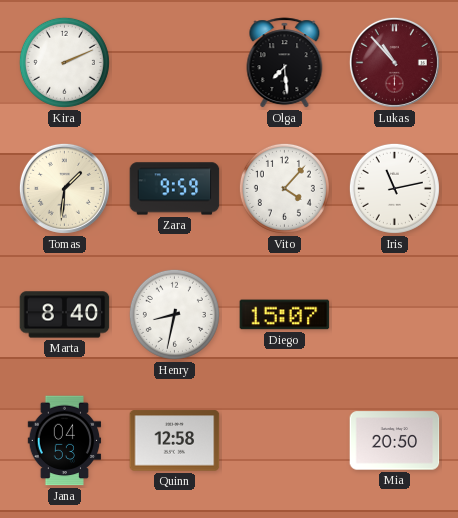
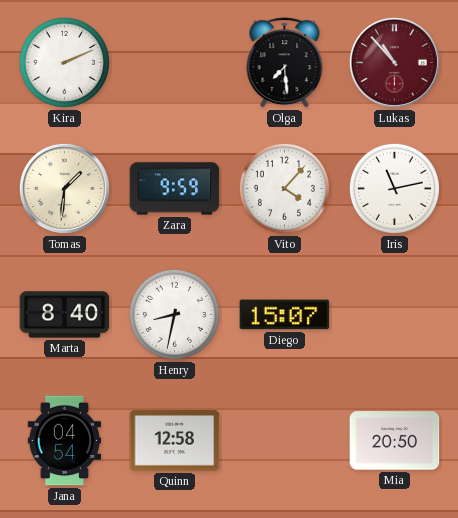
Jana: 04:53 -> 04:54
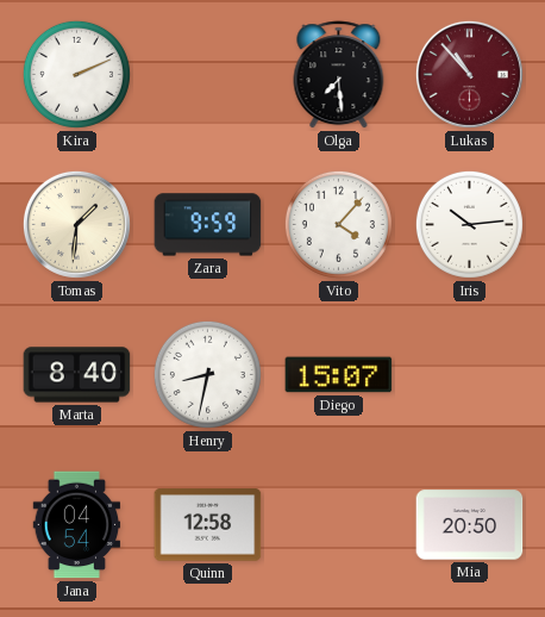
Iris: 11:13 -> 10:14
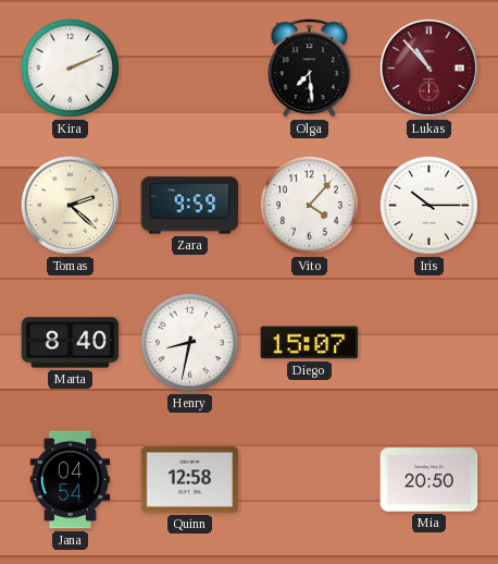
Tomas: 1:31 -> 2:22
Iris: 10:14 -> 10:15
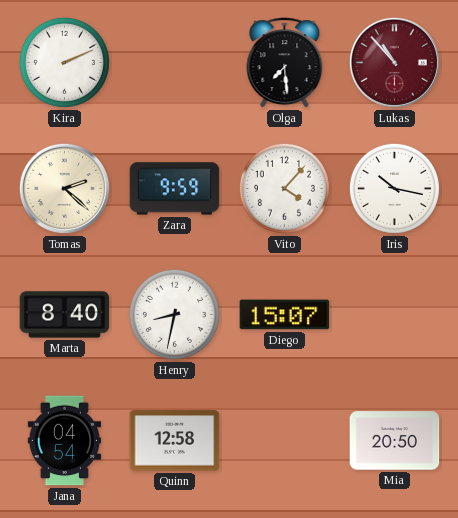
Iris: 10:15 -> 10:17
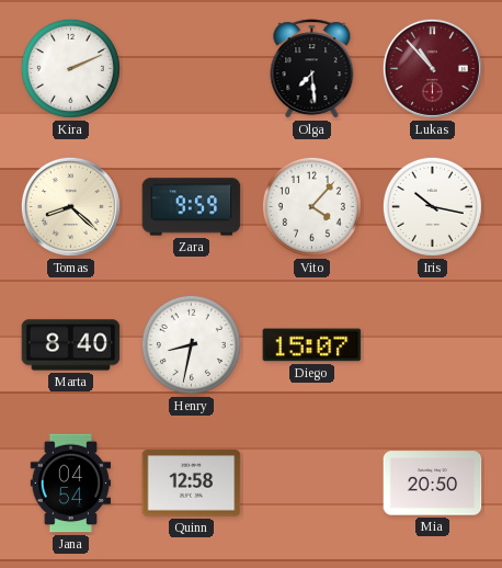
Tomas: 2:22 -> 8:22
